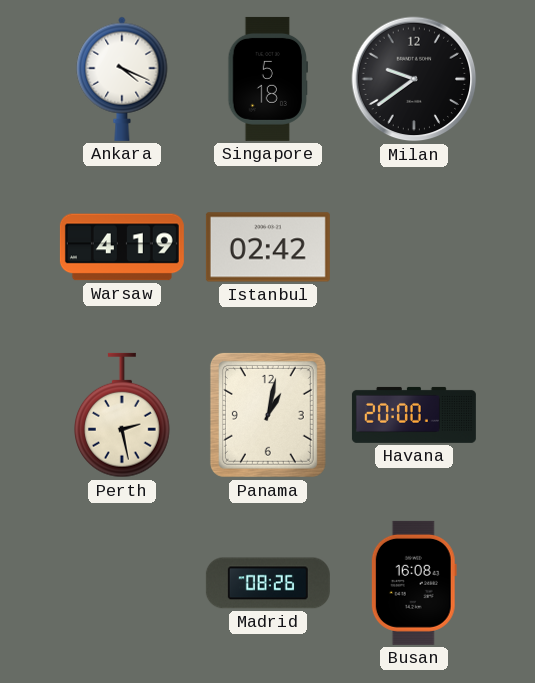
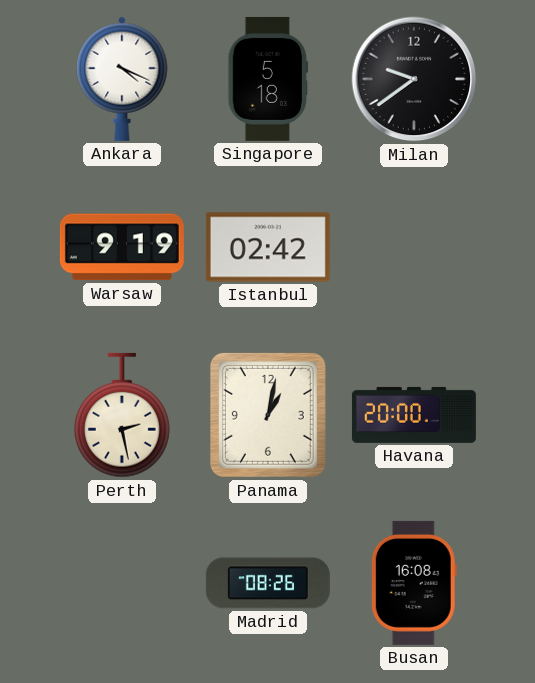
Warsaw: 4:19 -> 9:19
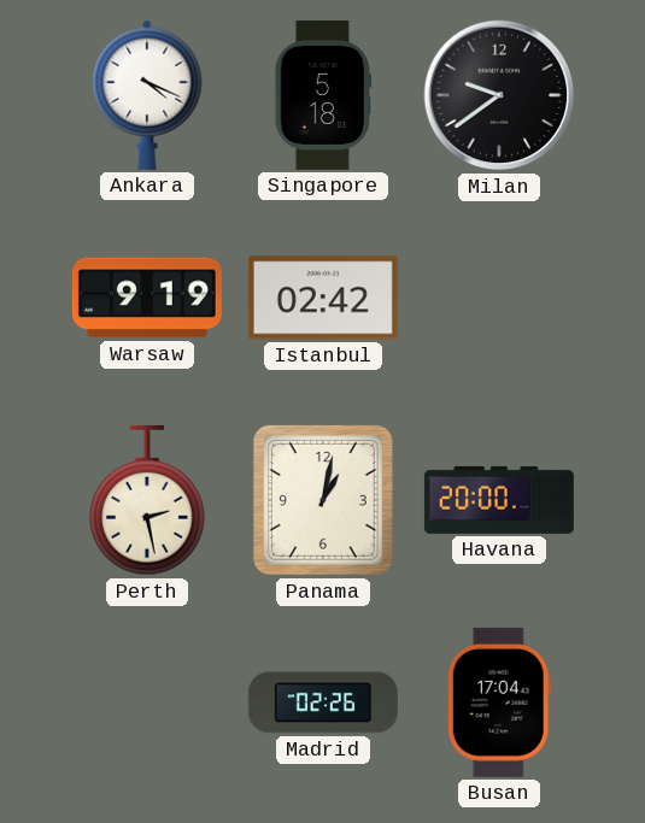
Madrid: 08:26 -> 02:26
Busan: 16:08 -> 17:04
